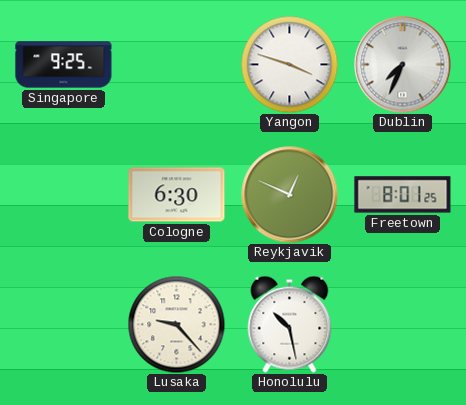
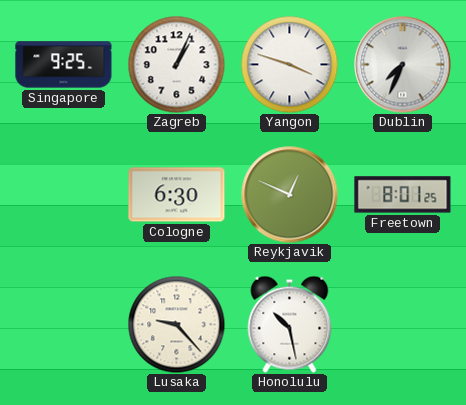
Zagreb: none -> 1:04
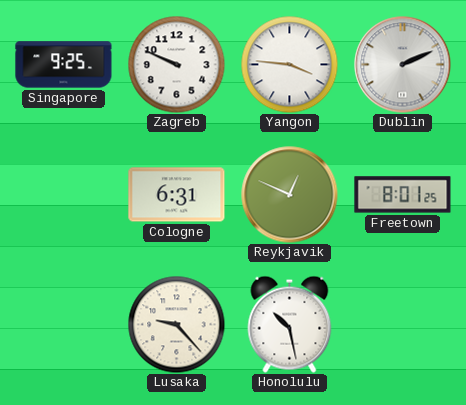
Zagreb: 1:04 -> 9:49
Yangon: 3:48 -> 3:46
Dublin: 7:34 -> 2:11
Cologne: 6:30 -> 6:31
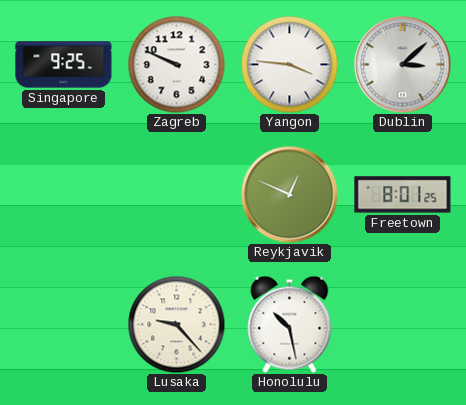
Dublin: 2:11 -> 3:08
Cologne: 6:31 -> none
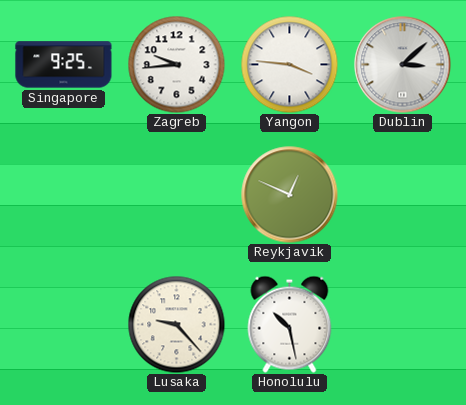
Zagreb: 9:49 -> 9:44
Freetown: 8:01 -> none
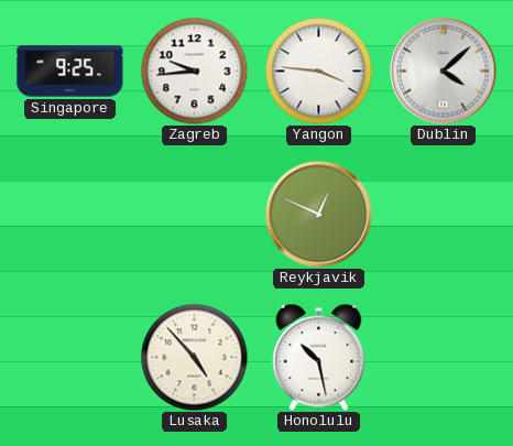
Dublin: 3:08 -> 4:08
Lusaka: 9:23 -> 4:53
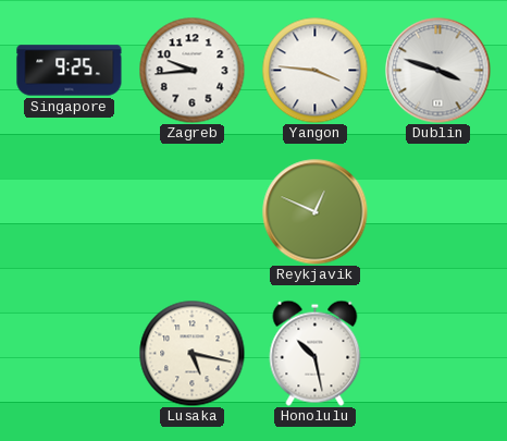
Dublin: 4:08 -> 3:48
Lusaka: 4:53 -> 5:17
